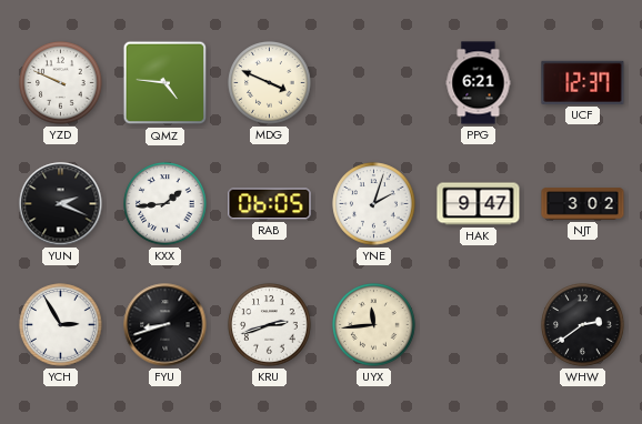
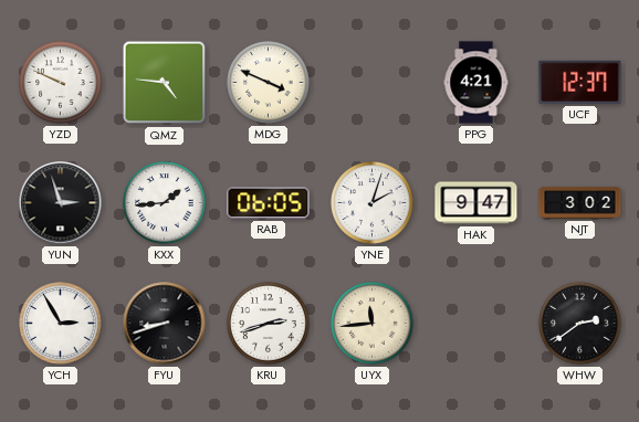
PPG: 6:21 -> 4:21
YUN: 2:19 -> 2:57
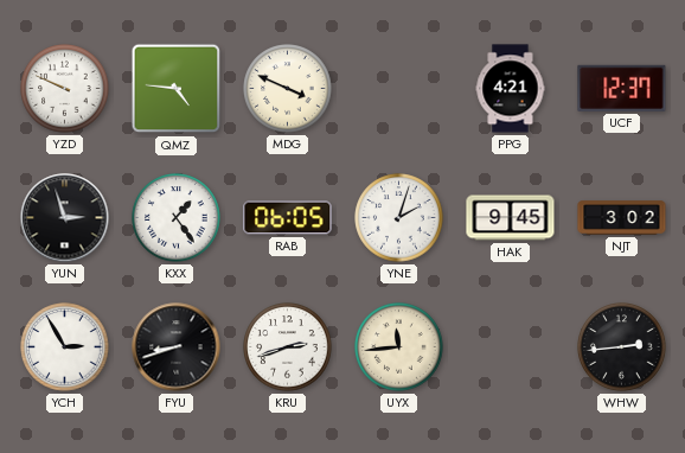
KXX: 1:44 -> 1:24
HAK: 9:47 -> 9:45
WHW: 2:39 -> 2:44
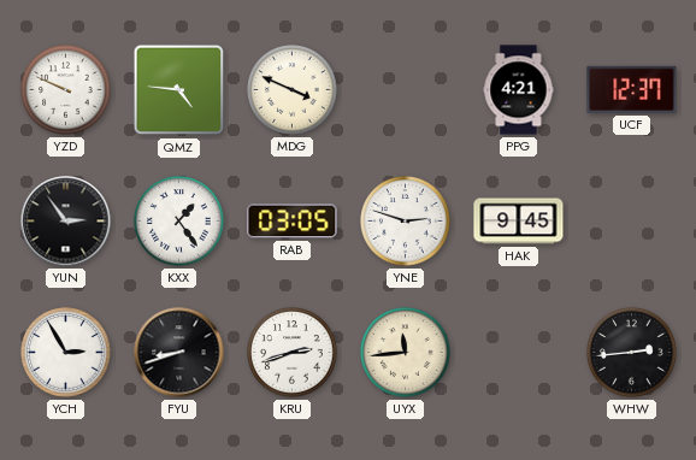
YUN: 2:57 -> 2:54
RAB: 06:05 -> 03:05
YNE: 2:03 -> 2:48
NJT: 3:02 -> none
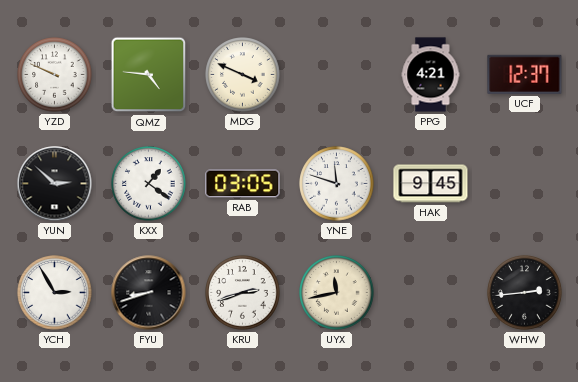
YUN: 2:54 -> 2:52
KXX: 1:24 -> 1:21
YNE: 2:48 -> 11:48
UYX: 11:44 -> 11:43
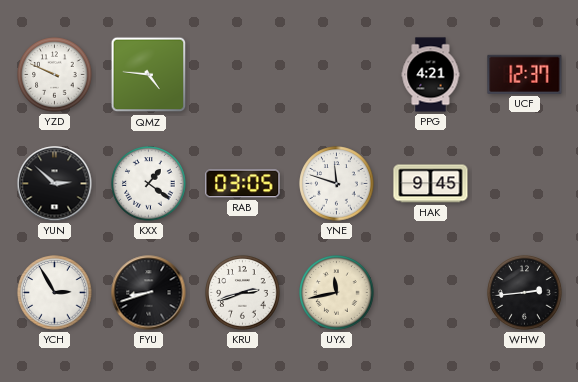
MDG: 3:49 -> none
